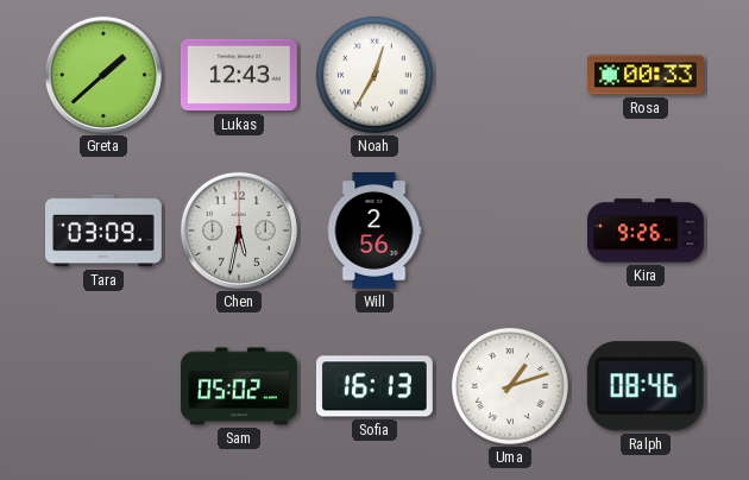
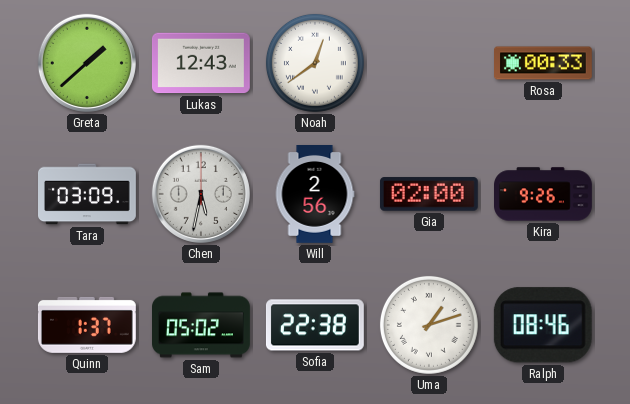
Noah: 12:35 -> 12:39
Gia: none -> 02:00
Quinn: none -> 1:37
Sofia: 16:13 -> 22:38
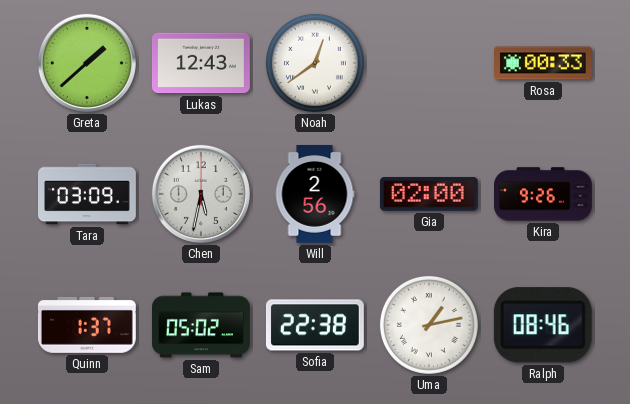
Uma: 1:12 -> 1:13
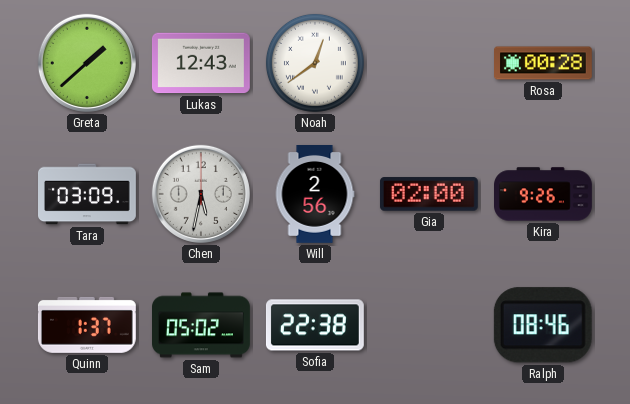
Rosa: 00:33 -> 00:28
Uma: 1:13 -> none
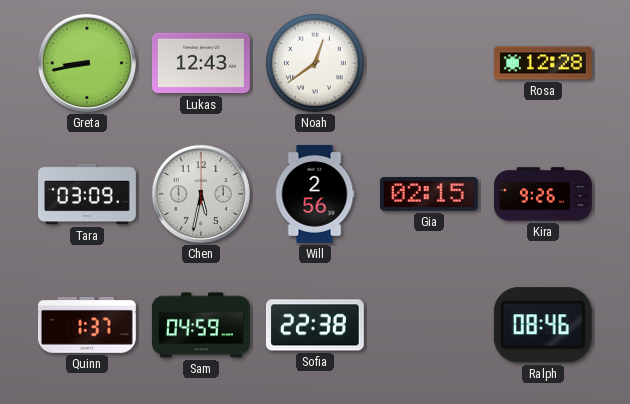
Greta: 1:38 -> 8:43
Rosa: 00:28 -> 12:28
Gia: 02:00 -> 02:15
Sam: 05:02 -> 04:59
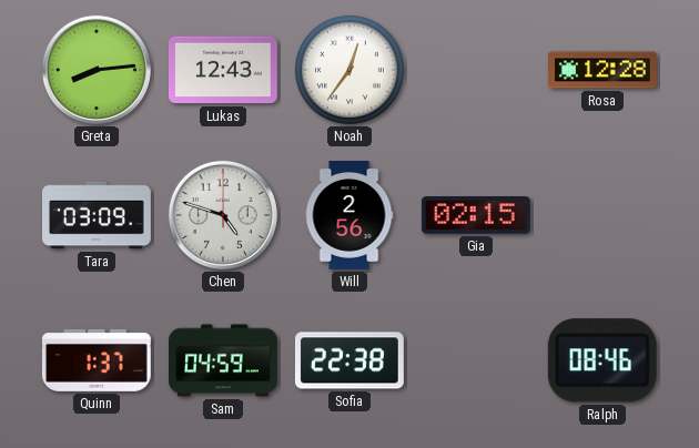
Greta: 8:43 -> 8:14
Noah: 12:39 -> 12:36
Chen: 5:32 -> 4:48
Kira: 9:26 -> none
